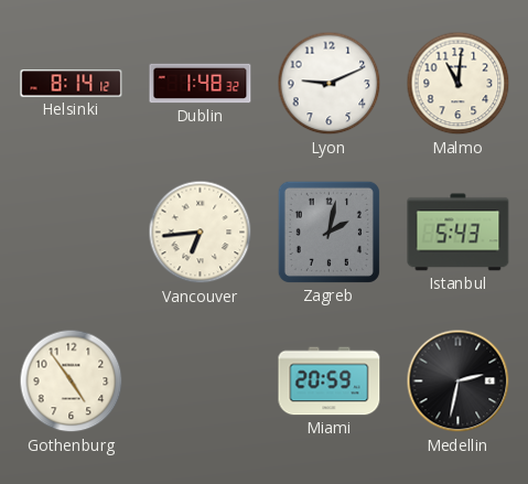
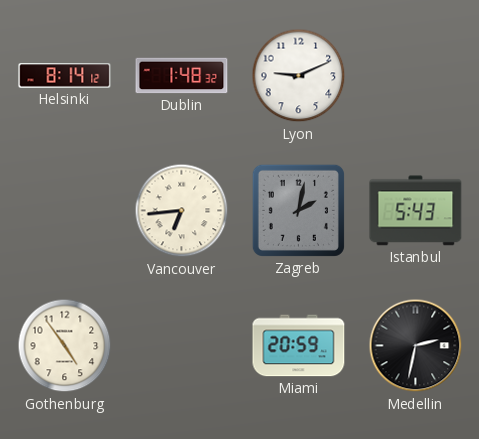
Malmo: 11:01 -> none
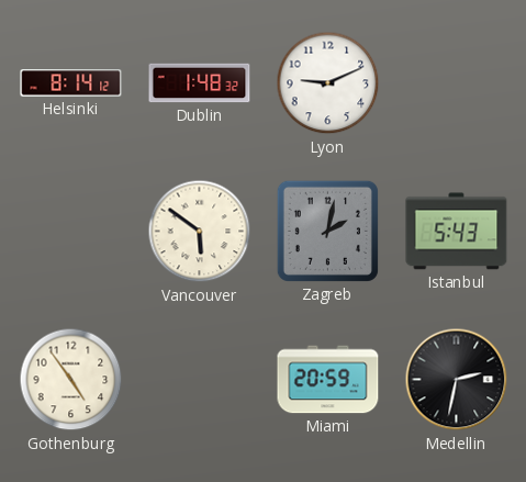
Vancouver: 6:44 -> 5:51
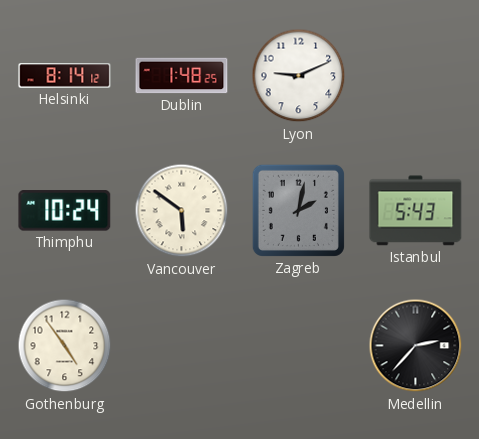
Dublin: 1:48:32 -> 1:48:25
Thimphu: none -> 10:24
Miami: 20:59 -> none
Medellin: 2:32 -> 2:37
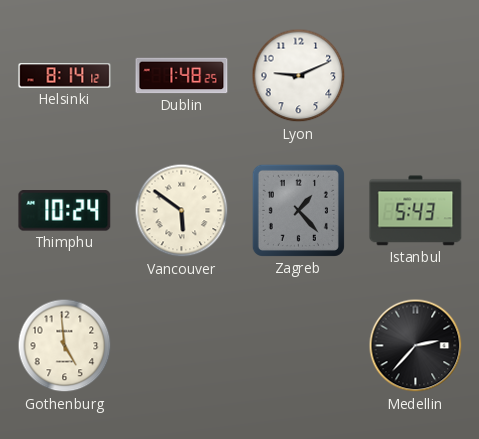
Zagreb: 2:02 -> 1:23
Gothenburg: 4:54 -> 4:59
